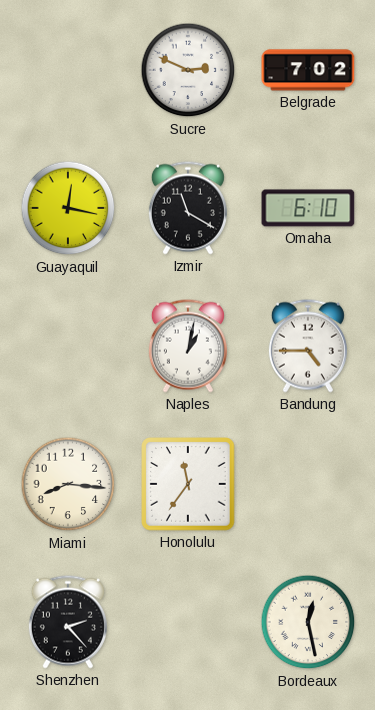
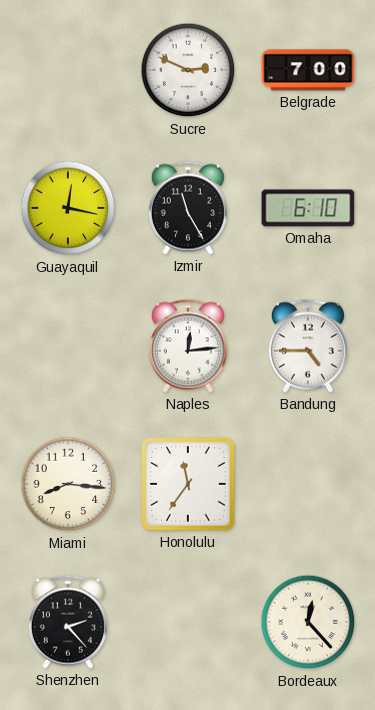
Belgrade: 7:02 -> 7:00
Izmir: 11:20 -> 11:25
Naples: 1:02 -> 12:14
Bordeaux: 12:28 -> 12:23
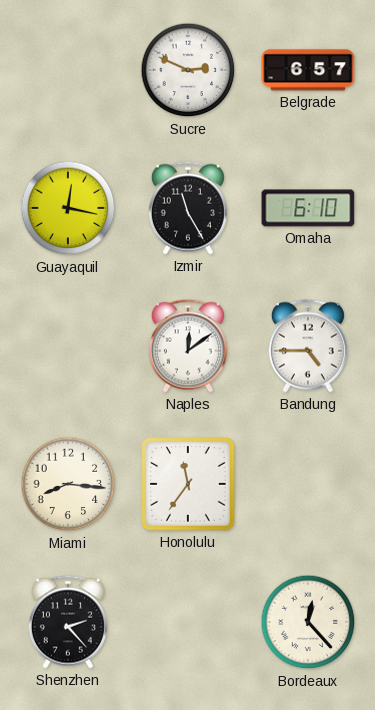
Belgrade: 7:00 -> 6:57
Naples: 12:14 -> 12:09
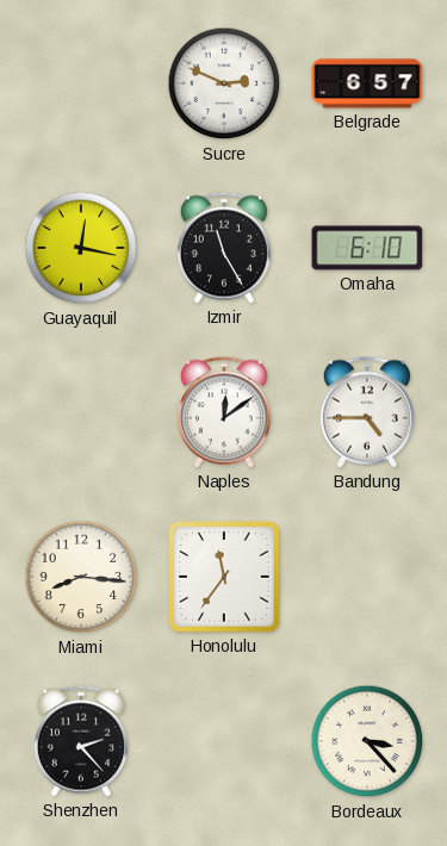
Bordeaux: 12:23 -> 3:23
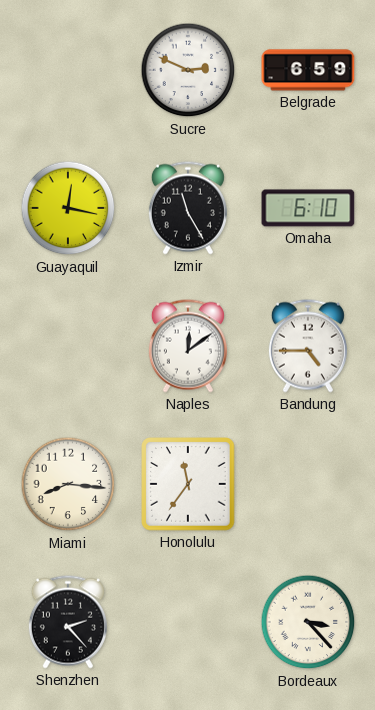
Belgrade: 6:57 -> 6:59
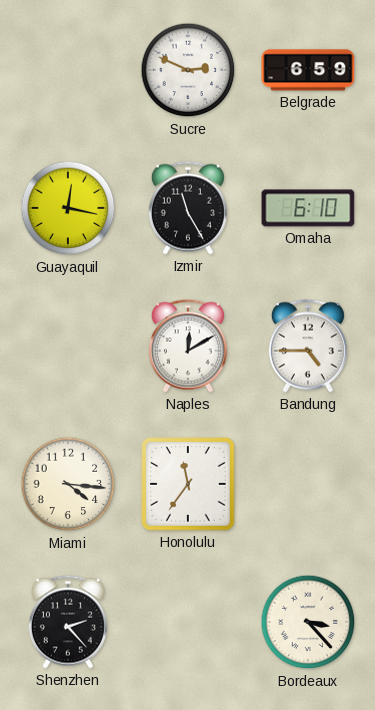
Naples: 12:09 -> 12:10
Miami: 8:16 -> 4:16
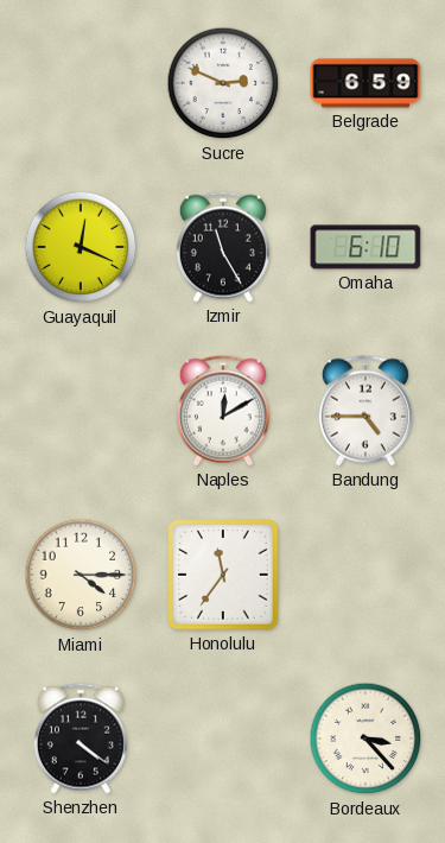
Guayaquil: 12:17 -> 12:19
Miami: 4:16 -> 4:15
Shenzhen: 2:23 -> 4:21
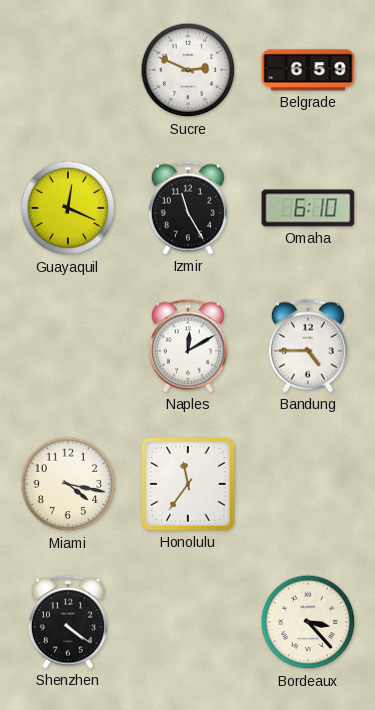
Miami: 4:15 -> 4:17
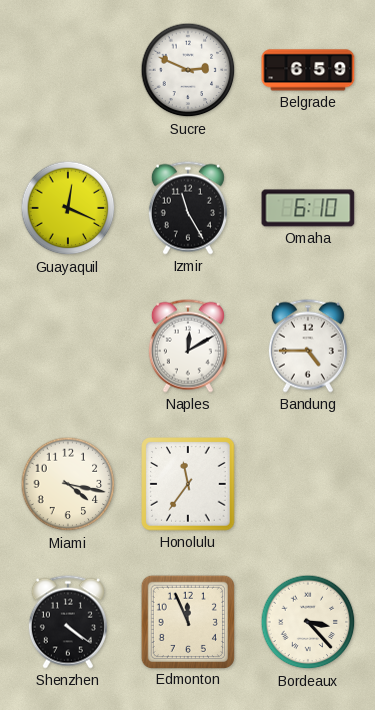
Edmonton: none -> 11:56
